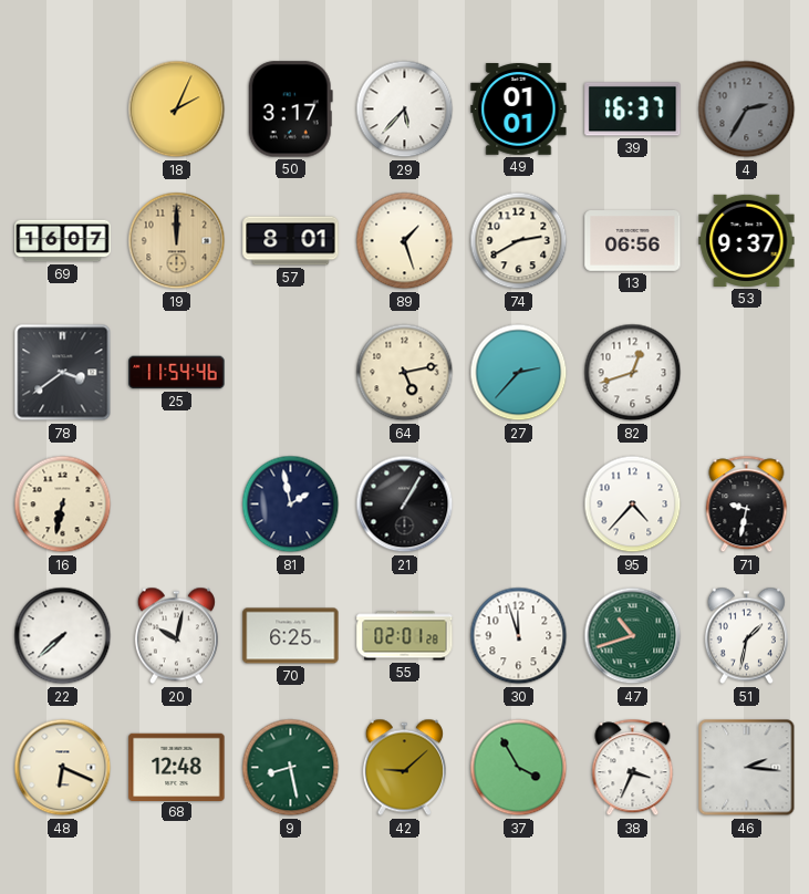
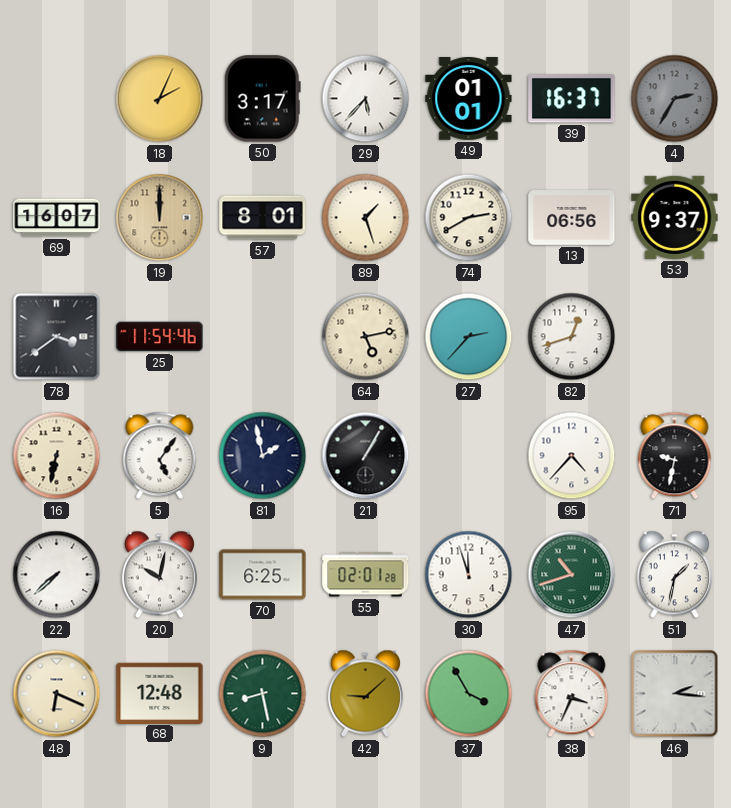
5: none -> 5:06
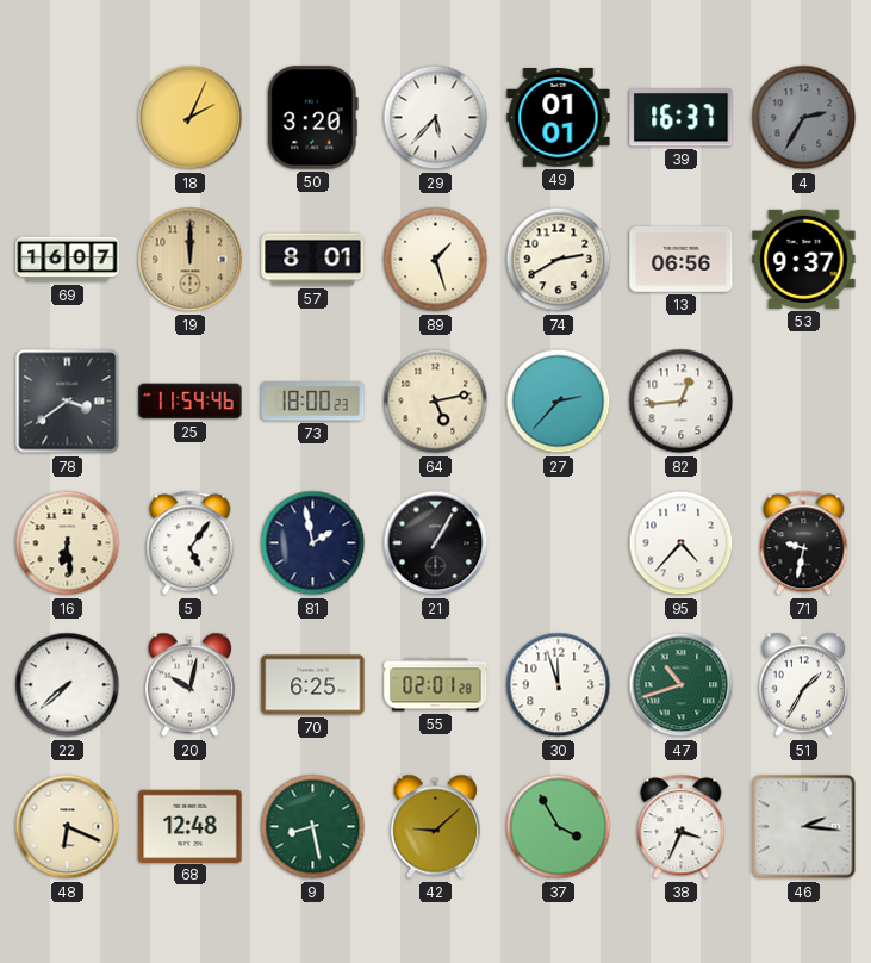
50: 3:17 -> 3:20
73: none -> 18:00
82: 12:42 -> 12:44
16: 6:32 -> 6:29
51: 1:32 -> 1:35
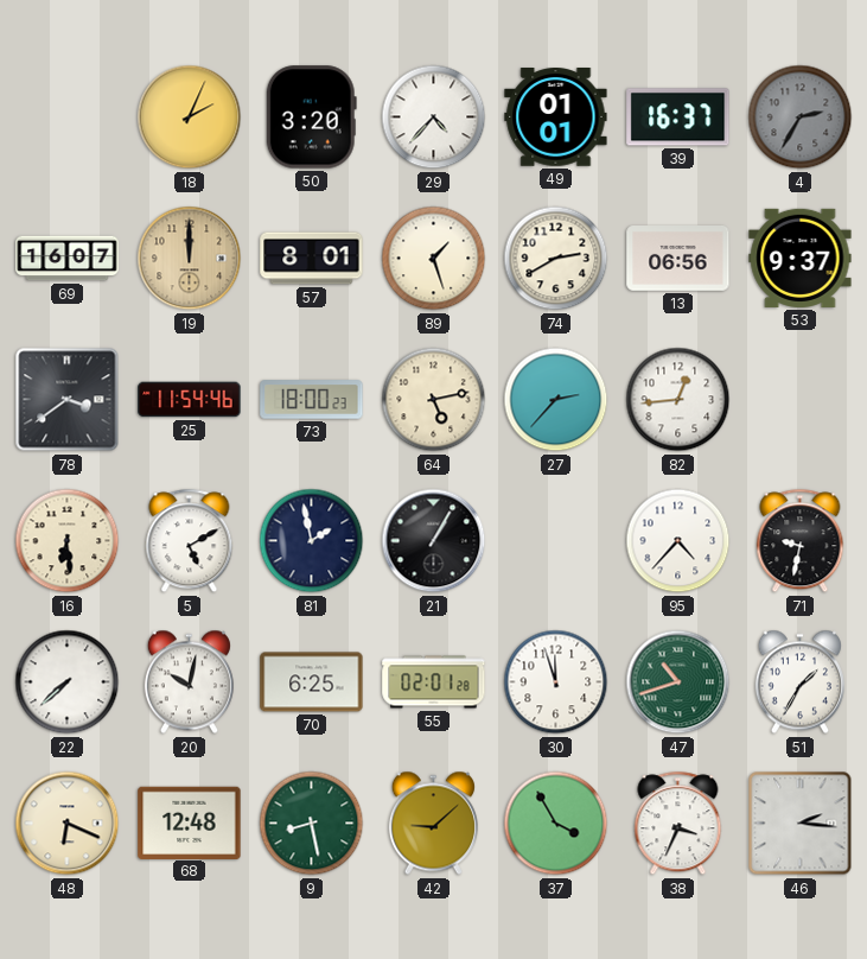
29: 5:37 -> 4:37
5: 5:06 -> 5:10
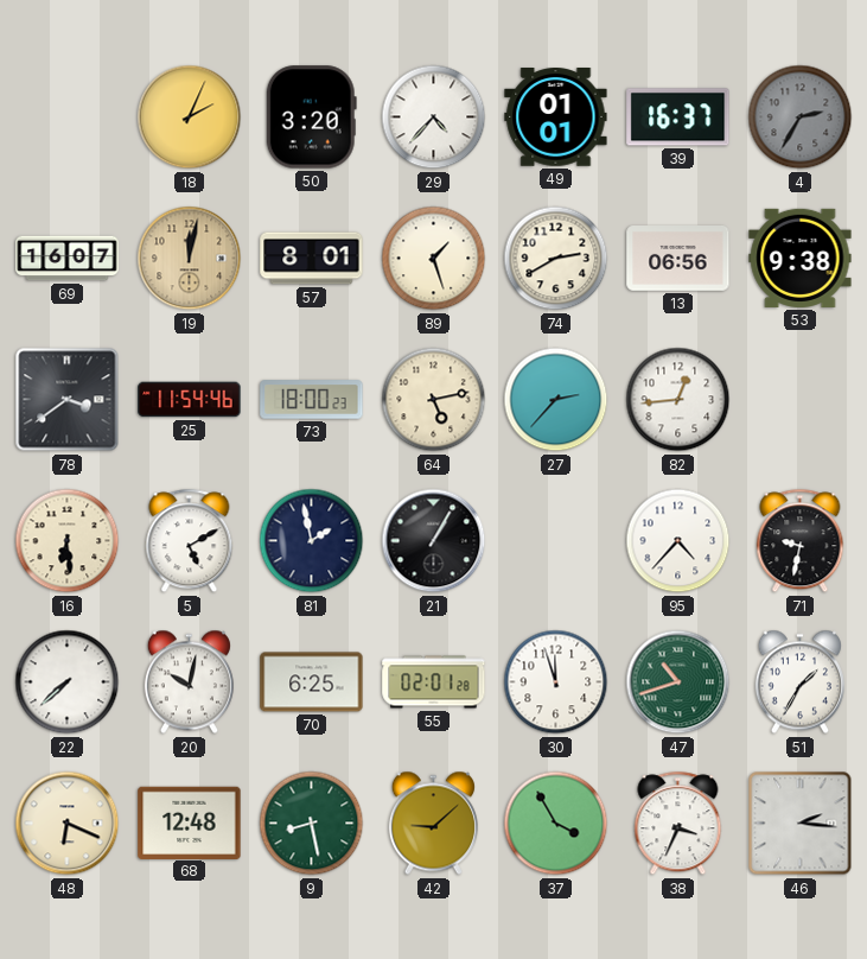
19: 12:00 -> 12:02
53: 9:37 -> 9:38
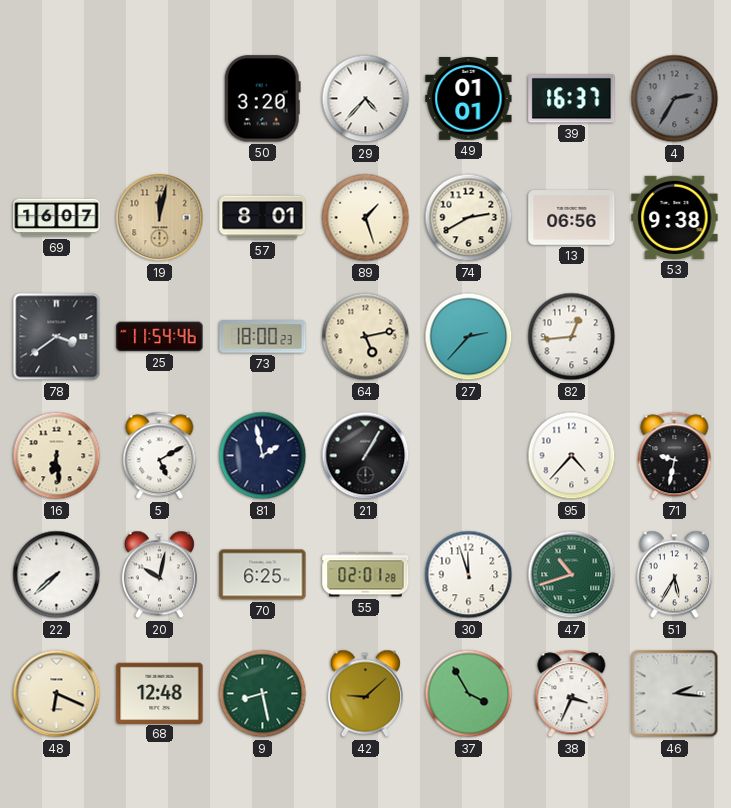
18: 2:04 -> none
51: 1:35 -> 5:35
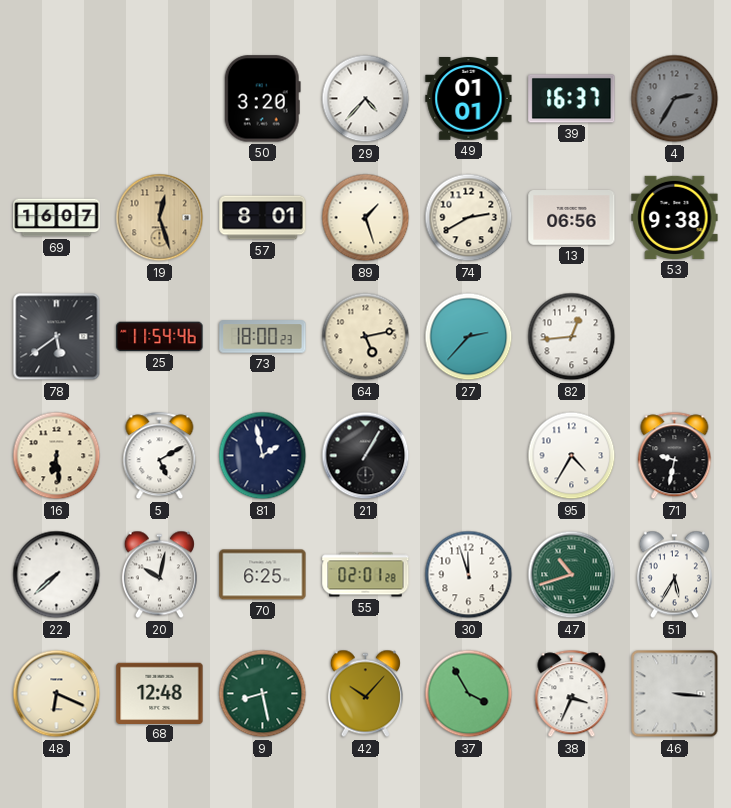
19: 12:02 -> 12:27
78: 3:39 -> 5:39
95: 4:37 -> 4:35
42: 9:08 -> 10:07
46: 2:16 -> 3:16
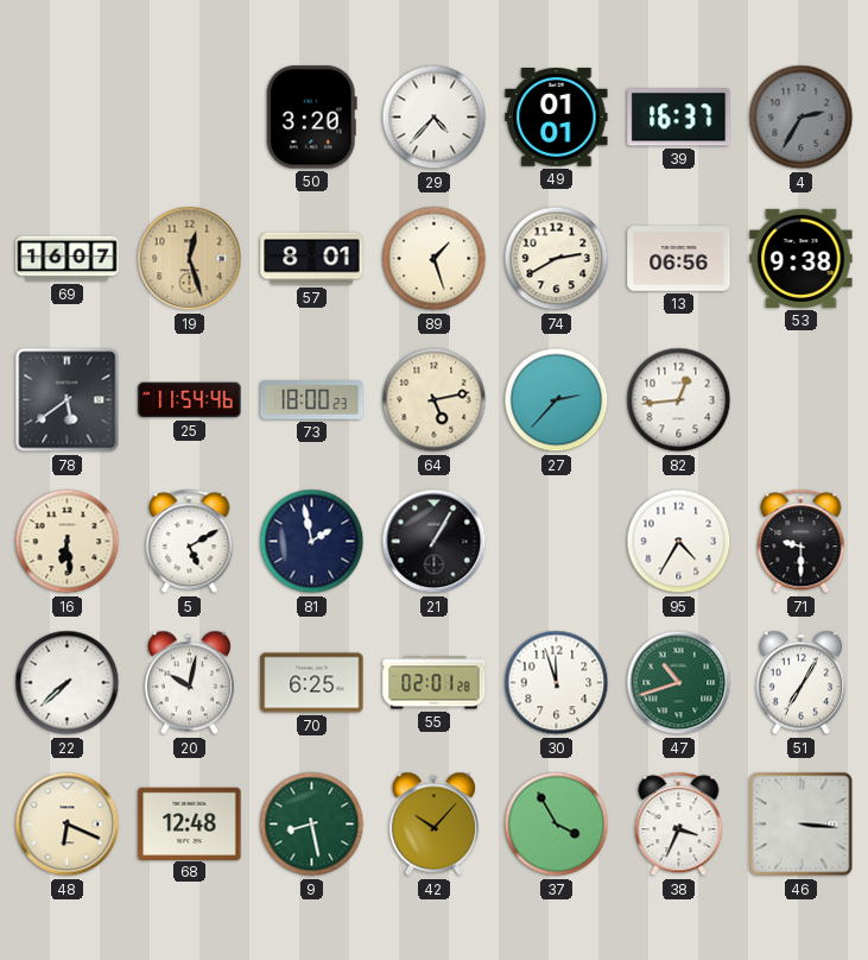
71: 9:32 -> 9:30
51: 5:35 -> 7:05
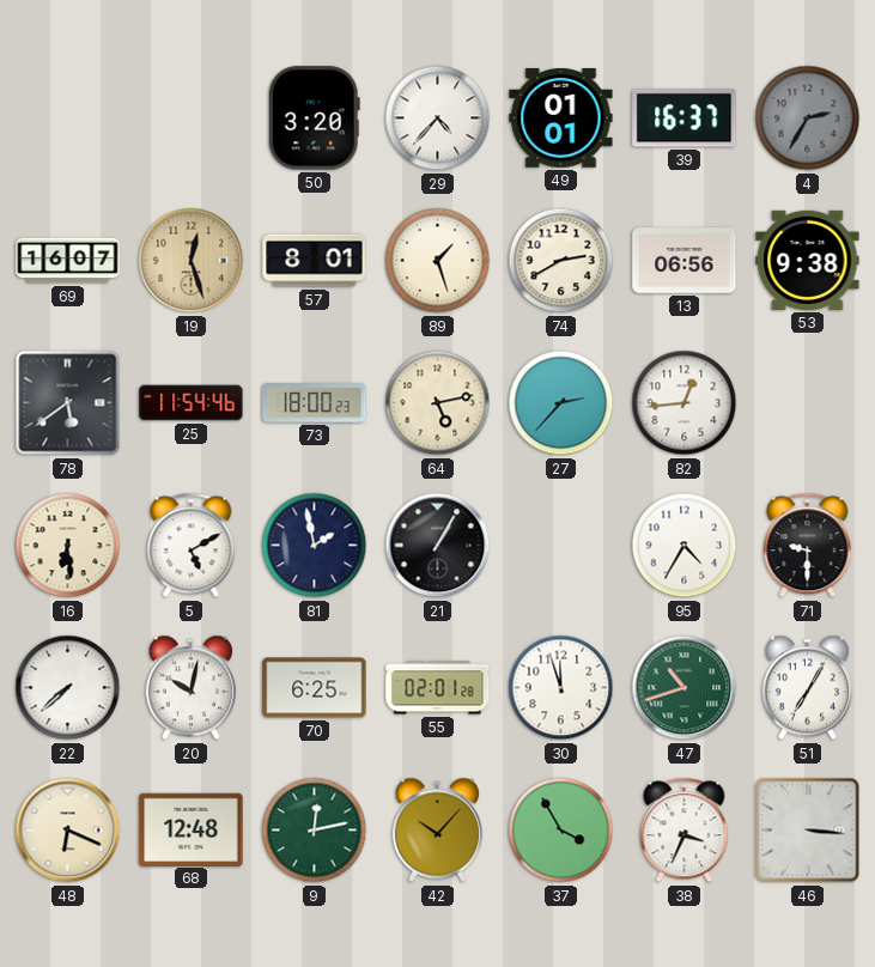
9: 8:28 -> 12:13
